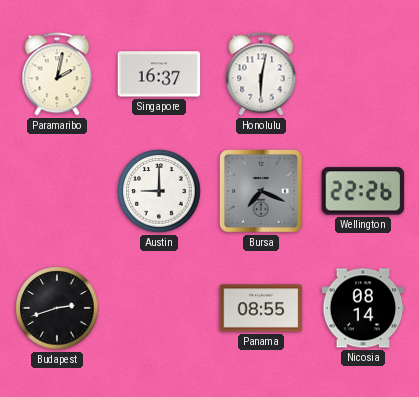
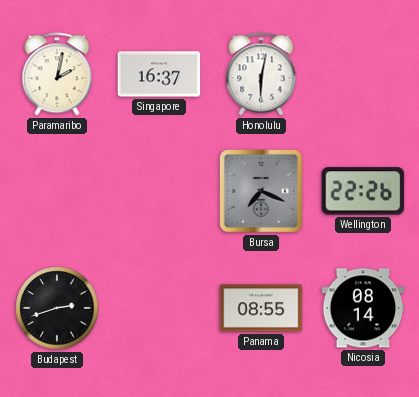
Austin: 9:00 -> none
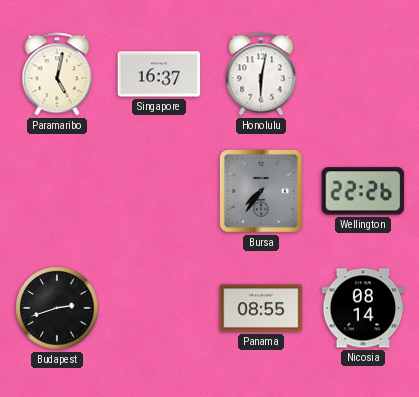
Paramaribo: 2:02 -> 5:02
Bursa: 7:19 -> 7:36
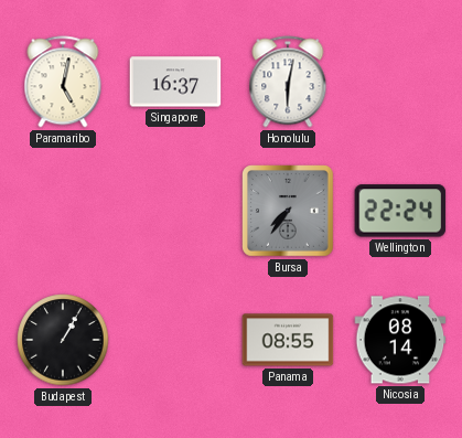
Wellington: 22:26 -> 22:24
Budapest: 2:42 -> 1:05
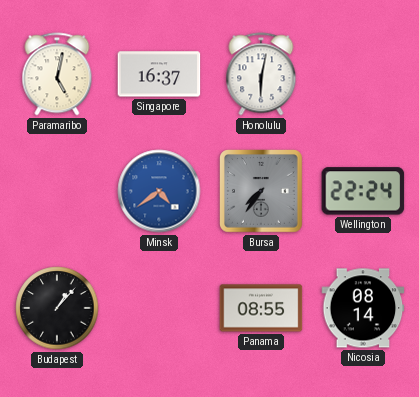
Minsk: none -> 4:39
Budapest: 1:05 -> 1:07
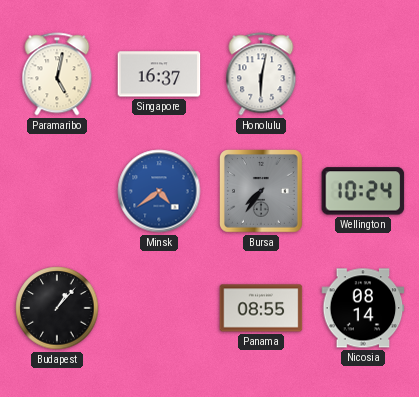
Wellington: 22:24 -> 10:24
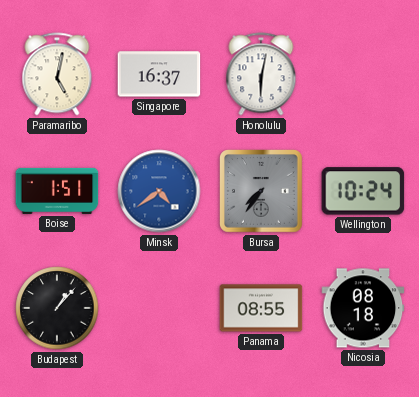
Boise: none -> 1:51
Nicosia: 08:14 -> 08:18
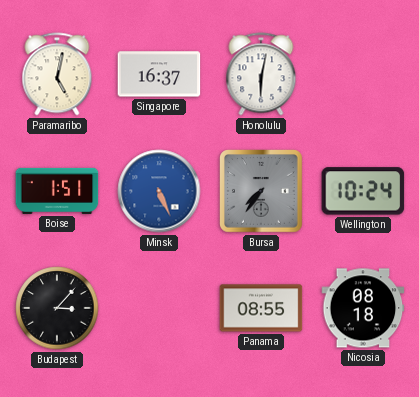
Minsk: 4:39 -> 5:26
Budapest: 1:07 -> 3:07
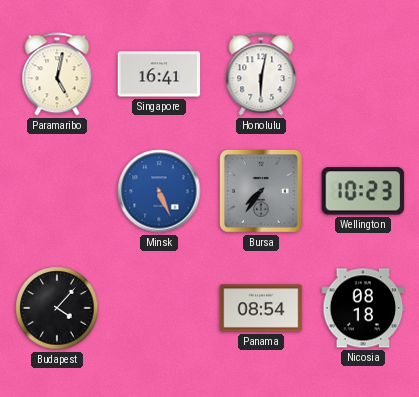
Singapore: 16:37 -> 16:41
Boise: 1:51 -> none
Wellington: 10:24 -> 10:23
Budapest: 3:07 -> 4:07
Panama: 08:55 -> 08:54
